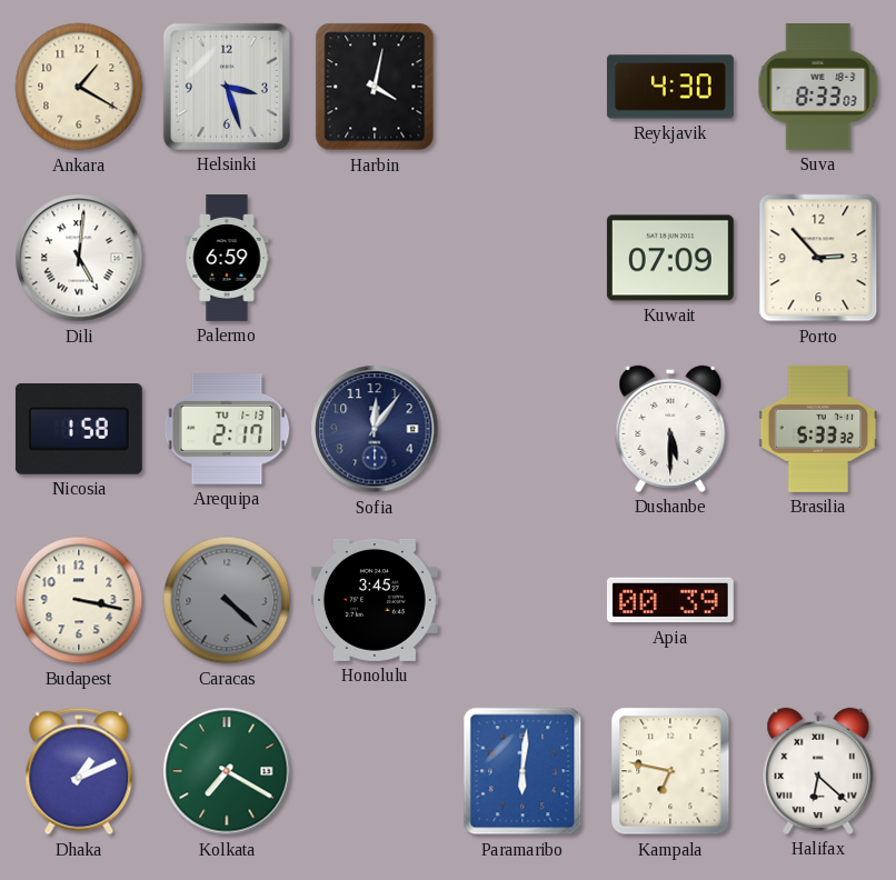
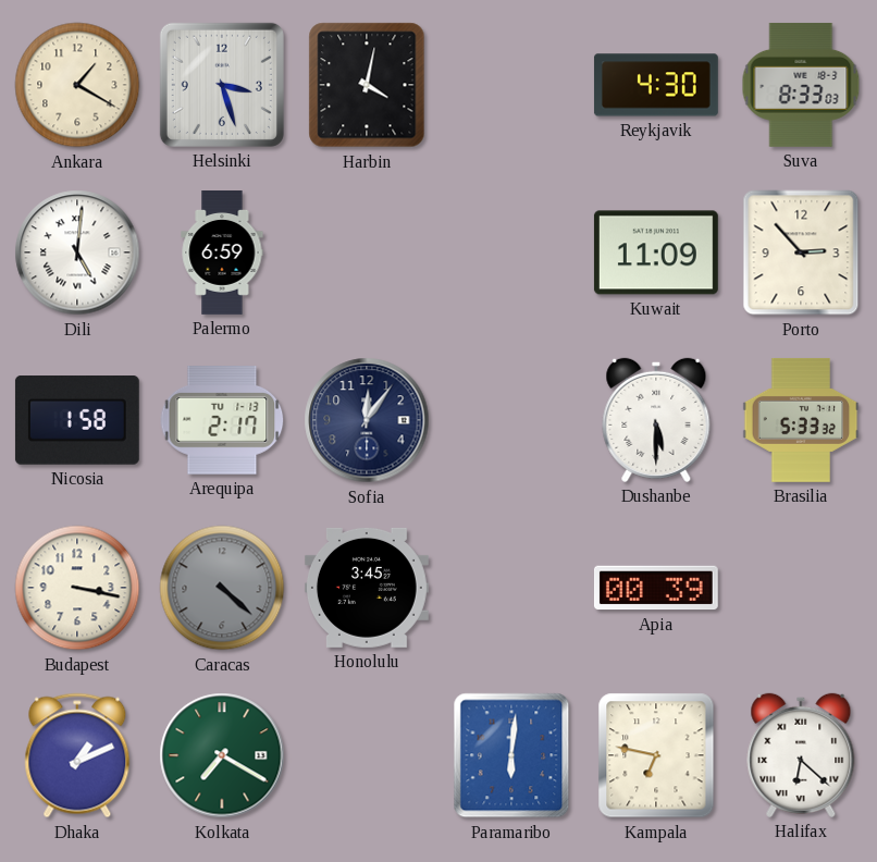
Kuwait: 07:09 -> 11:09
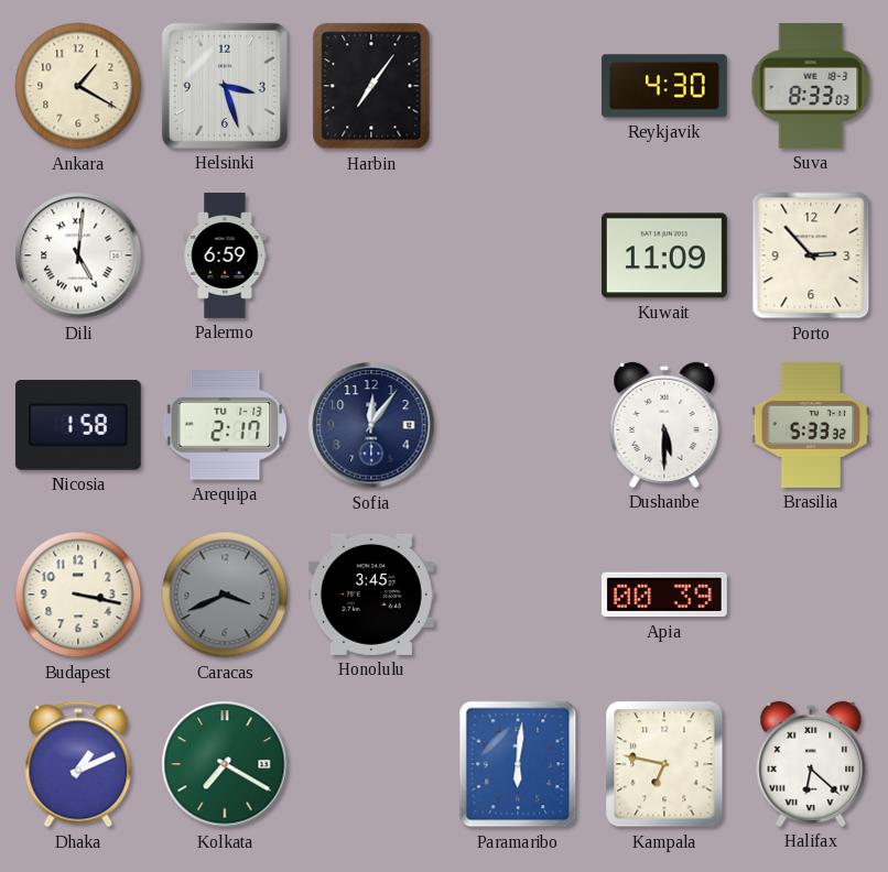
Harbin: 4:02 -> 7:06
Caracas: 4:22 -> 3:41
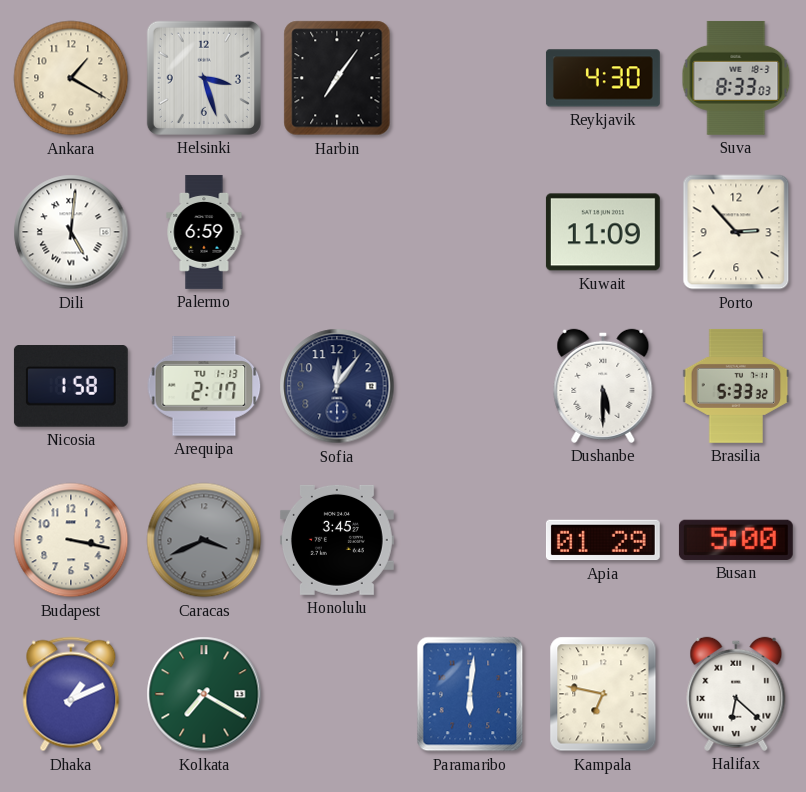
Apia: 00:39 -> 01:29
Busan: none -> 5:00
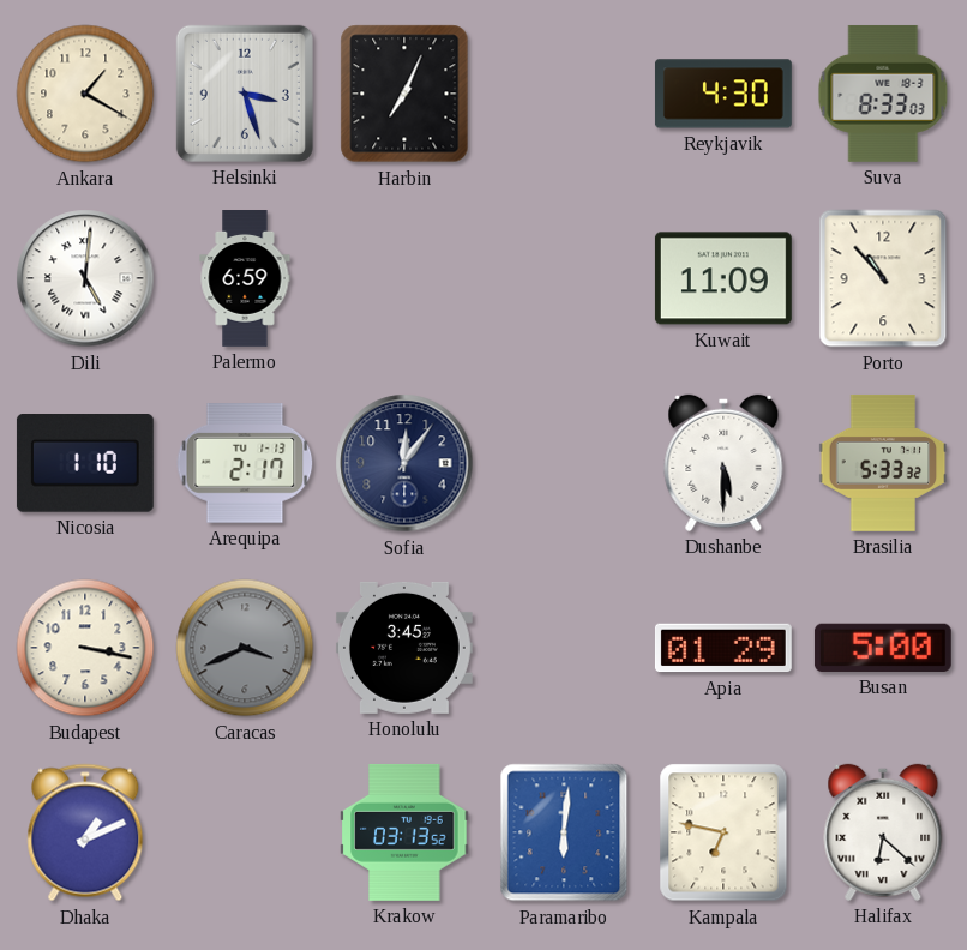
Harbin: 7:06 -> 7:04
Porto: 2:53 -> 10:53
Nicosia: 1:58 -> 1:10
Kolkata: 7:20 -> none
Krakow: none -> 03:13
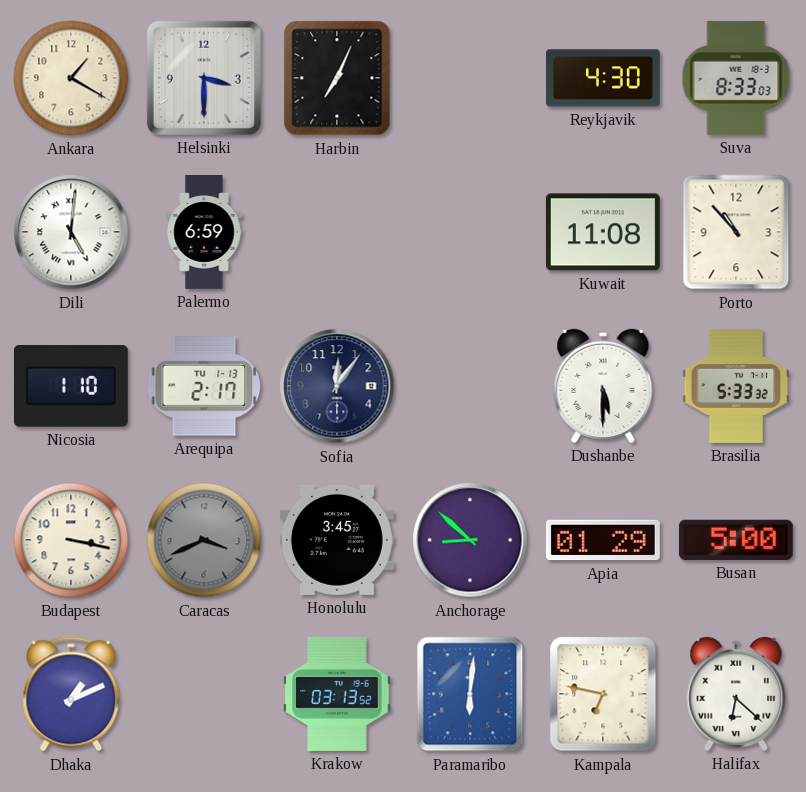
Helsinki: 3:27 -> 3:30
Kuwait: 11:09 -> 11:08
Anchorage: none -> 8:52
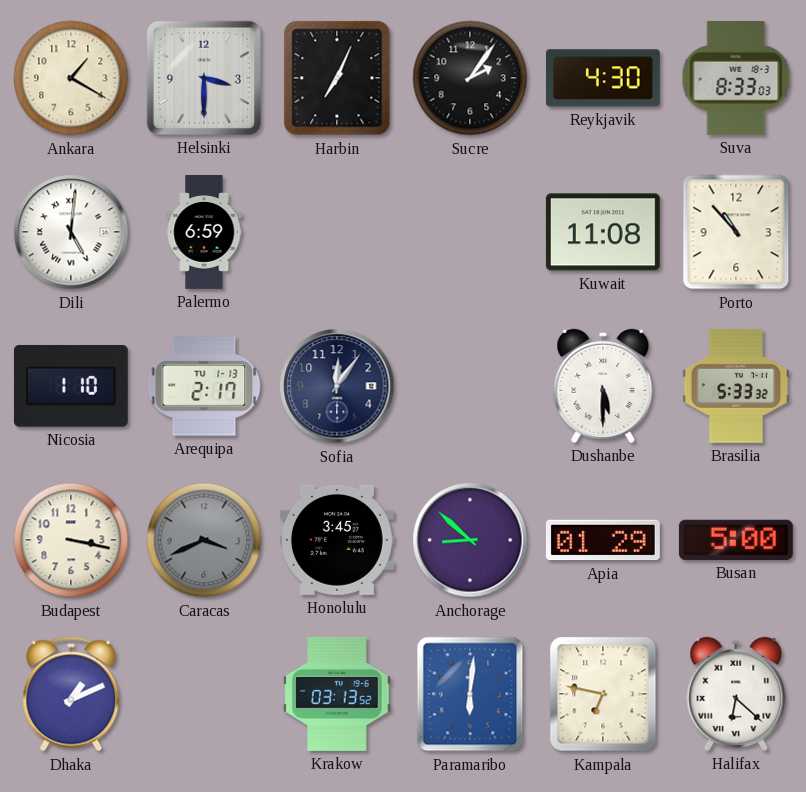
Sucre: none -> 2:06
